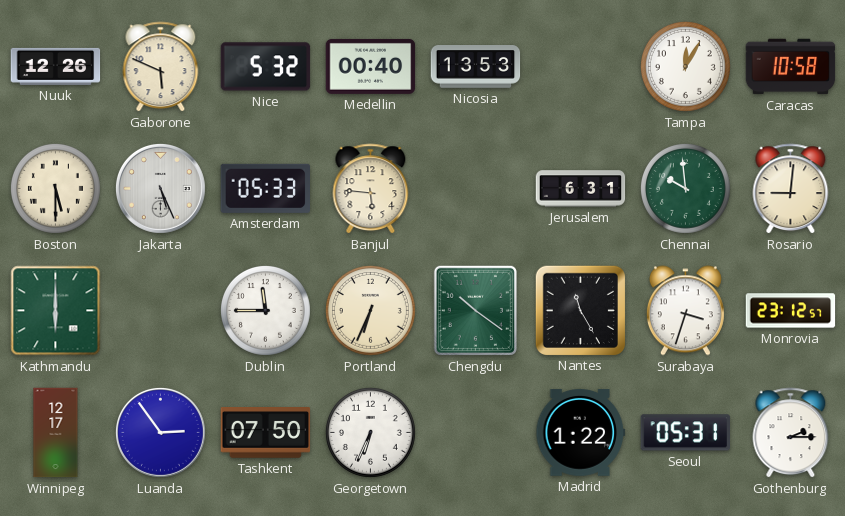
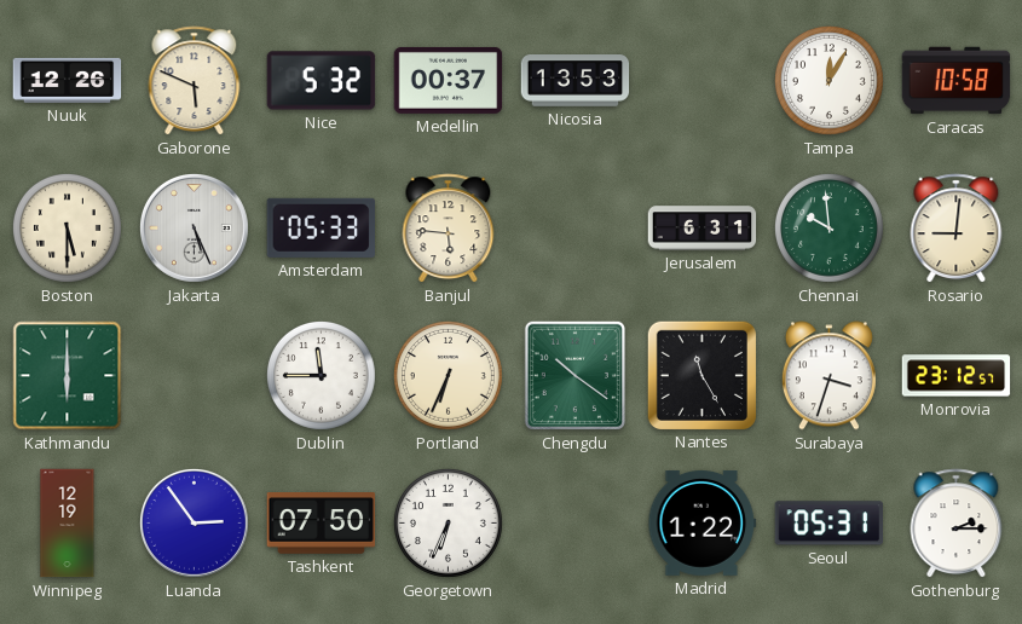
Medellin: 00:40 -> 00:37
Winnipeg: 12:17 -> 12:19
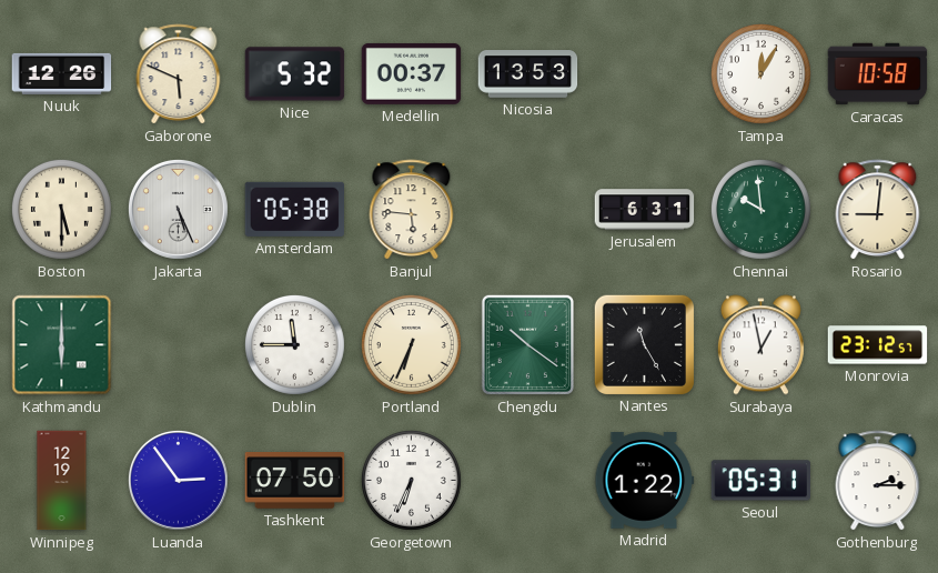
Amsterdam: 05:33 -> 05:38
Surabaya: 3:33 -> 12:58
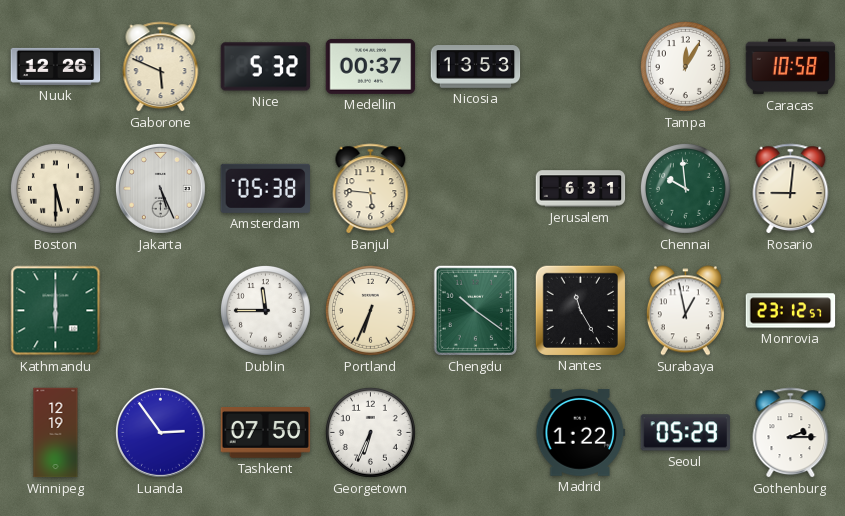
Seoul: 05:31 -> 05:29
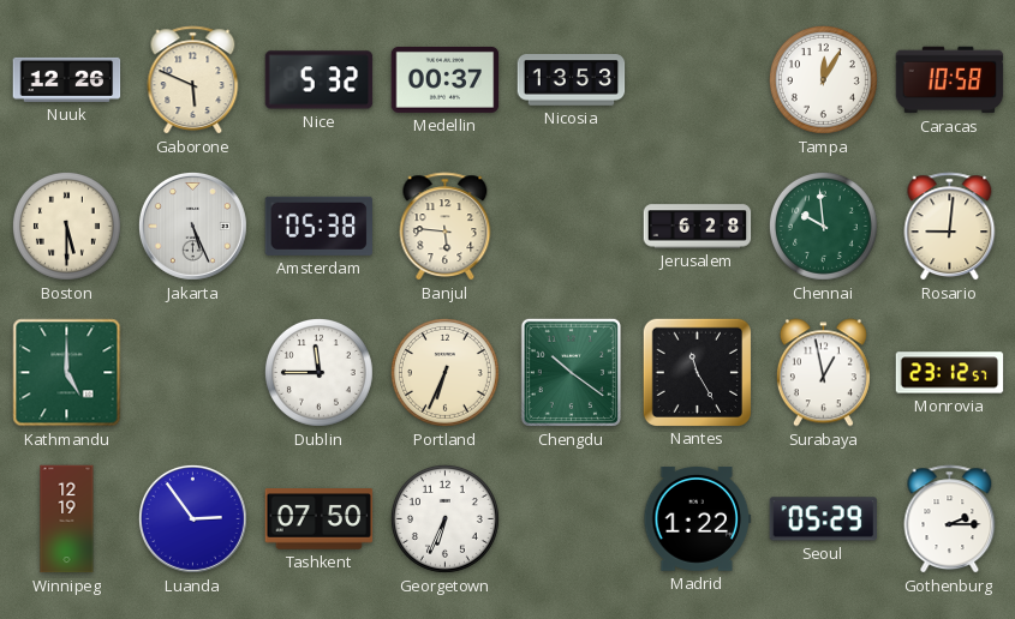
Jerusalem: 6:31 -> 6:28
Kathmandu: 6:00 -> 5:00
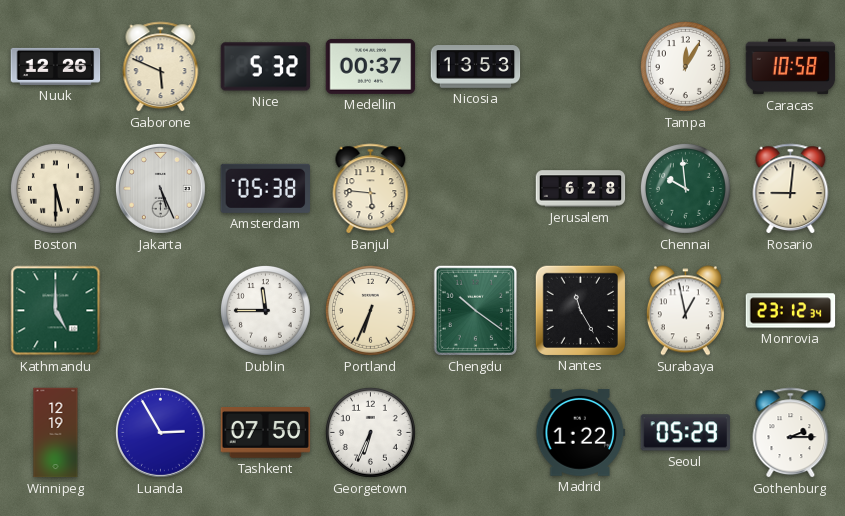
Monrovia: 23:12:57 -> 23:12:34
Luanda: 2:54 -> 2:55
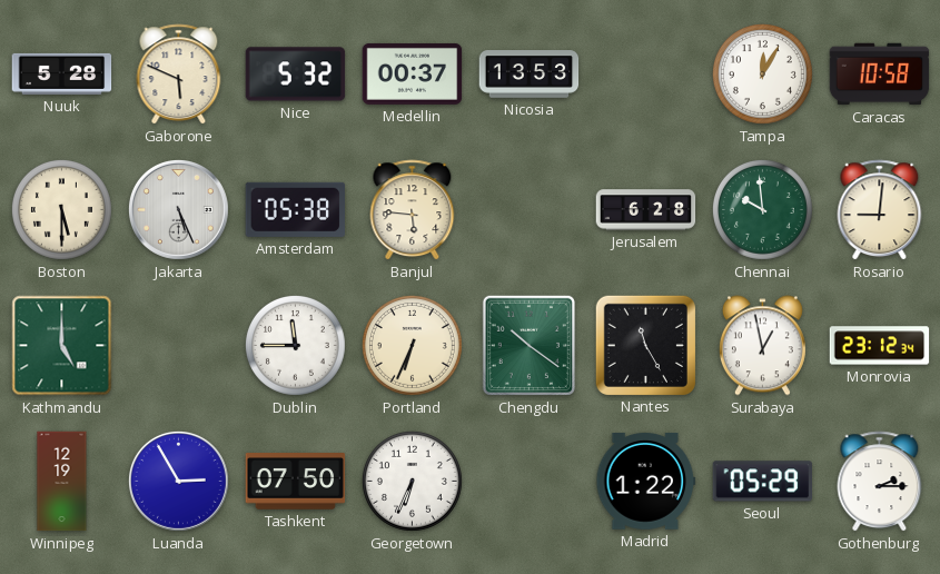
Nuuk: 12:26 -> 5:28
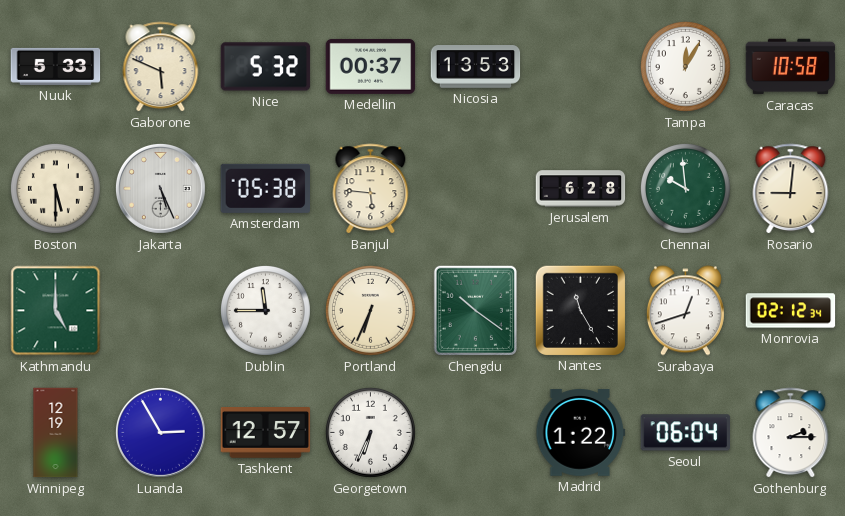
Nuuk: 5:28 -> 5:33
Surabaya: 12:58 -> 12:42
Monrovia: 23:12 -> 02:12
Tashkent: 07:50 -> 12:57
Seoul: 05:29 -> 06:04
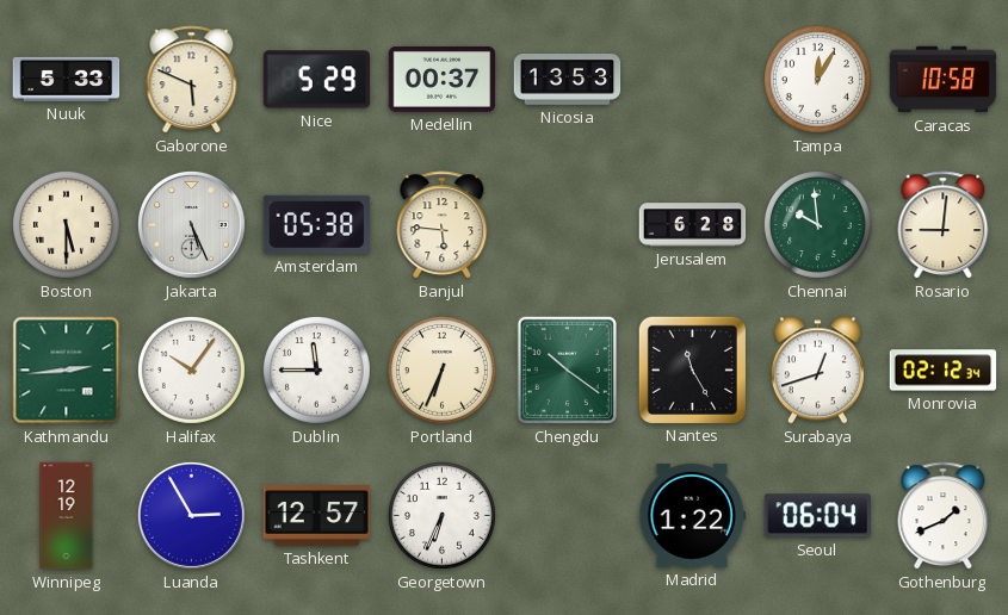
Nice: 5:32 -> 5:29
Kathmandu: 5:00 -> 2:44
Halifax: none -> 10:06
Gothenburg: 2:15 -> 1:41
